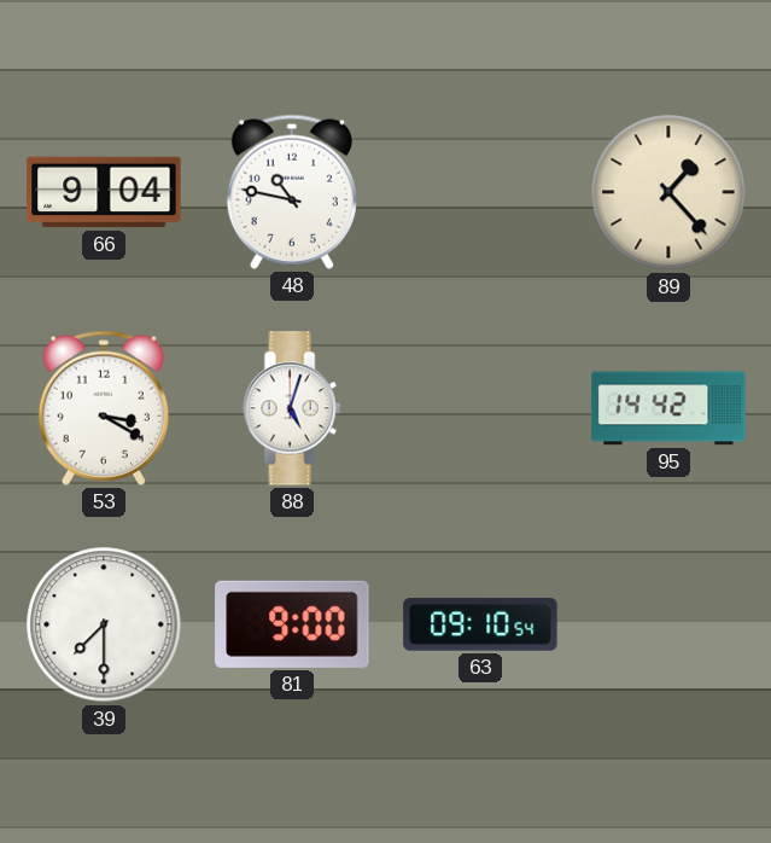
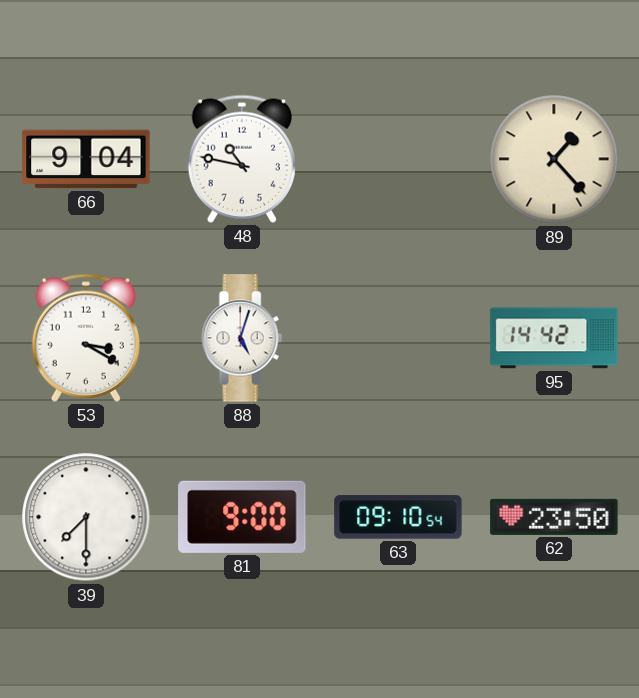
62: none -> 23:50
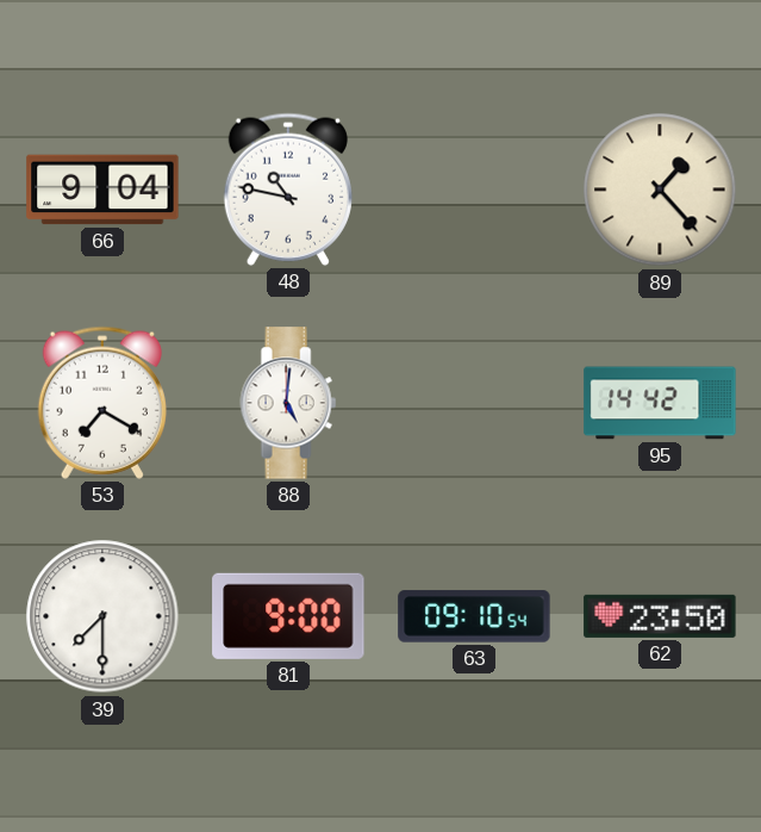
53: 3:20 -> 7:20
88: 5:03 -> 5:01
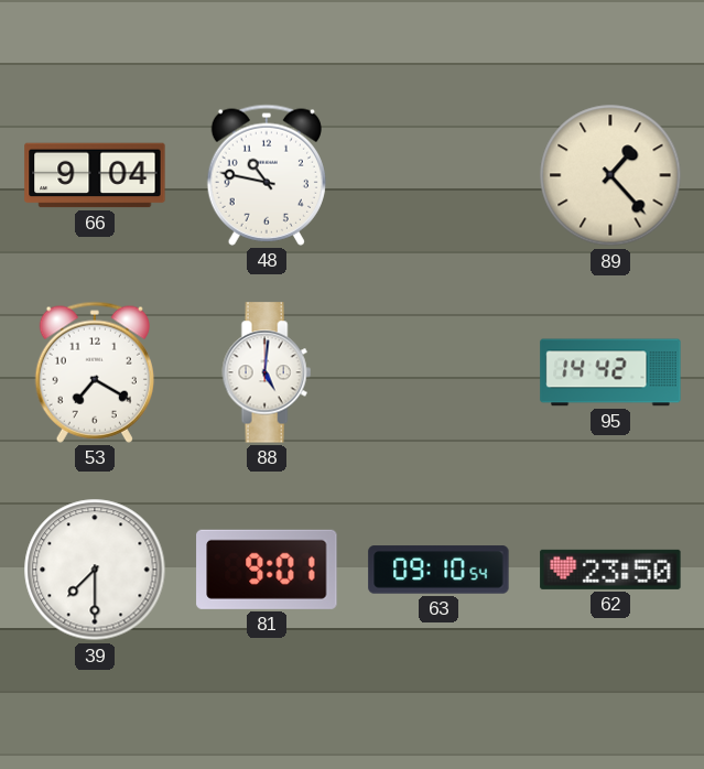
81: 9:00 -> 9:01
